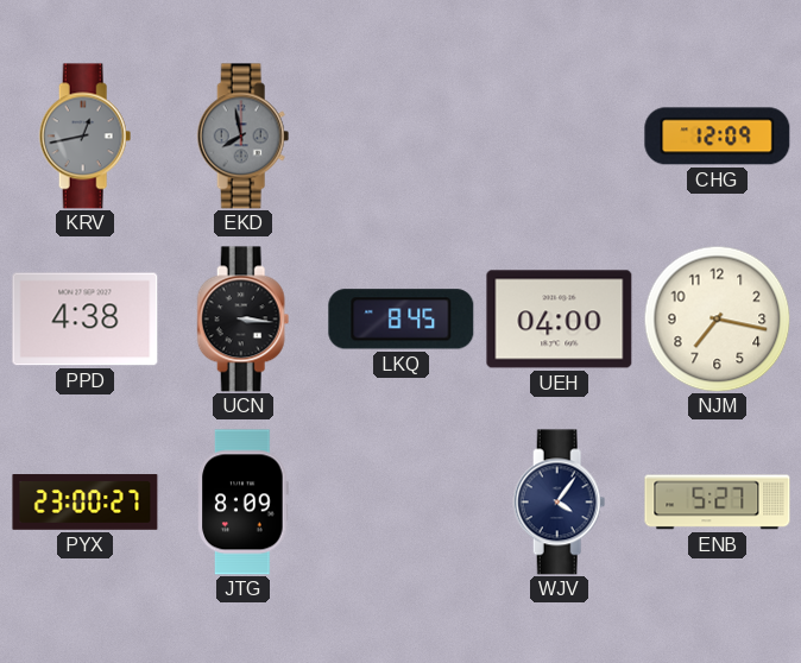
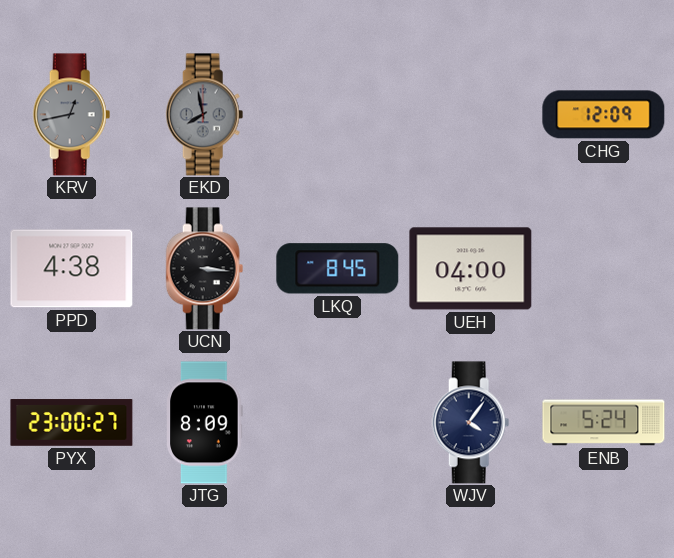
NJM: 7:17 -> none
ENB: 5:27 -> 5:24
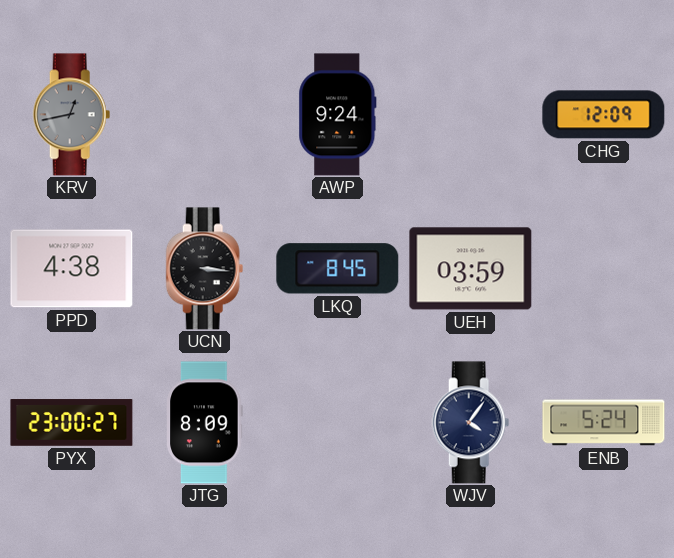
EKD: 7:58 -> none
AWP: none -> 9:24
UEH: 04:00 -> 03:59
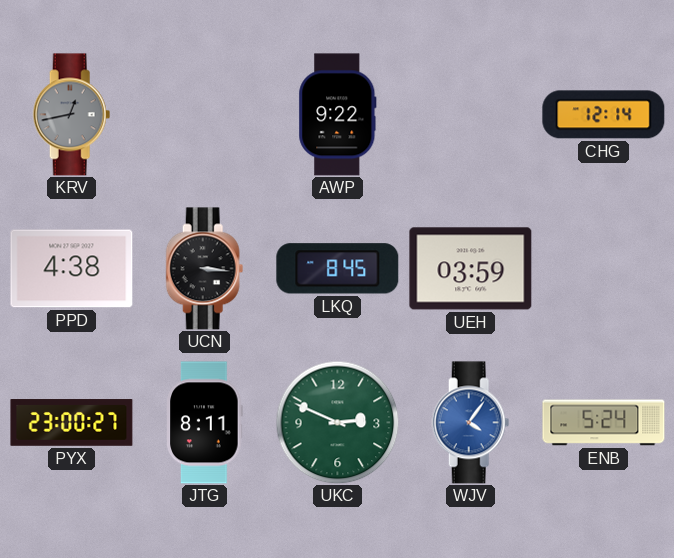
AWP: 9:24 -> 9:22
CHG: 12:09 -> 12:14
JTG: 8:09 -> 8:11
UKC: none -> 2:49
WJV dial: navy -> blue
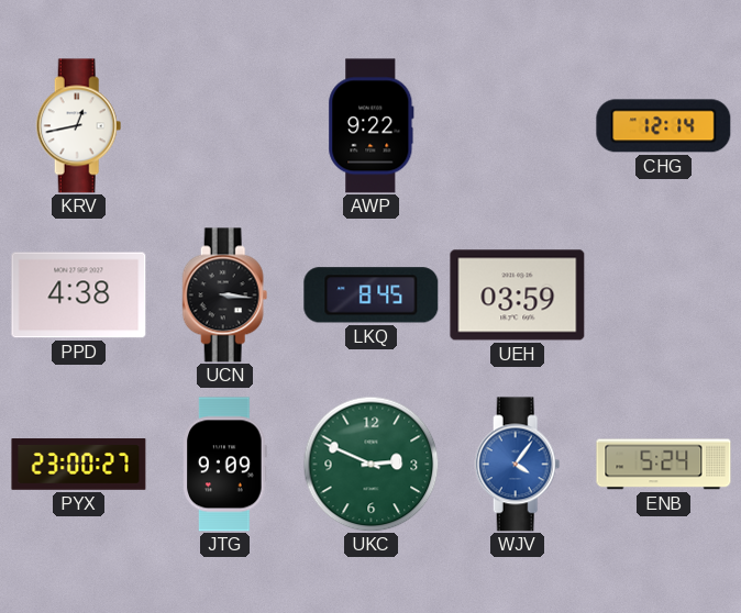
KRV dial: grey -> white
JTG: 8:11 -> 9:09
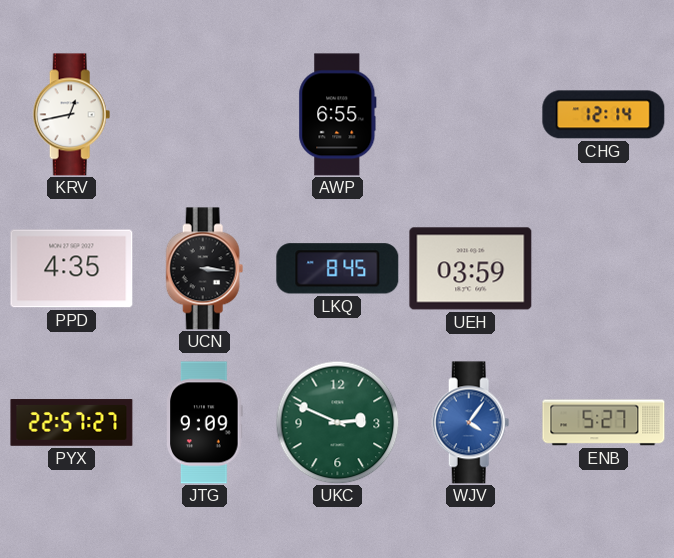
AWP: 9:22 -> 6:55
PPD: 4:38 -> 4:35
PYX: 23:00 -> 22:57
ENB: 5:24 -> 5:27
